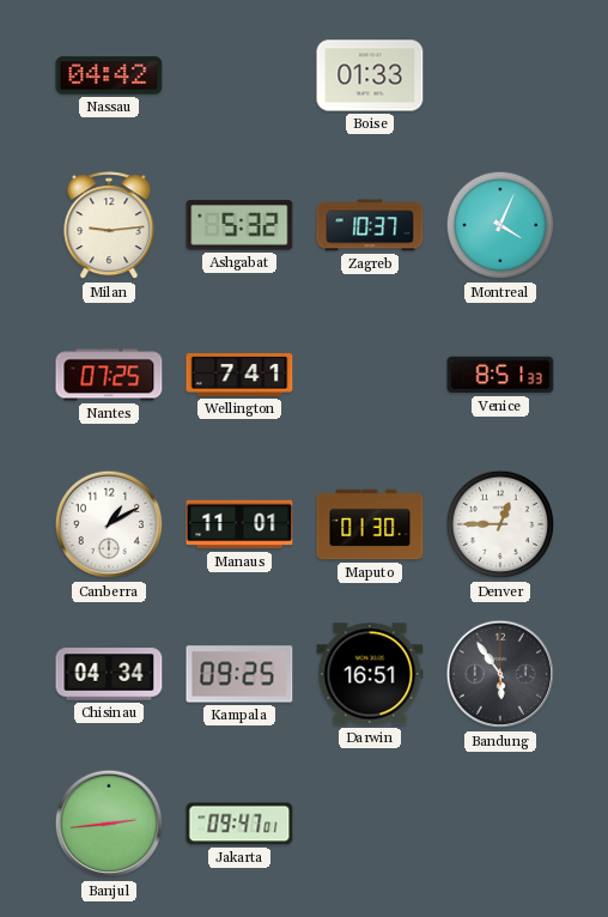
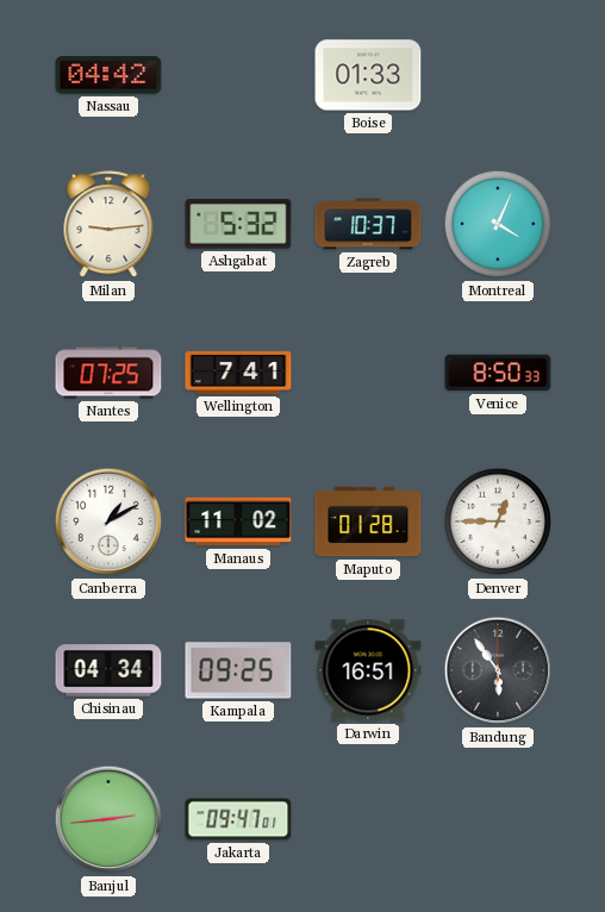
Venice: 8:51 -> 8:50
Manaus: 11:01 -> 11:02
Maputo: 01:30 -> 01:28
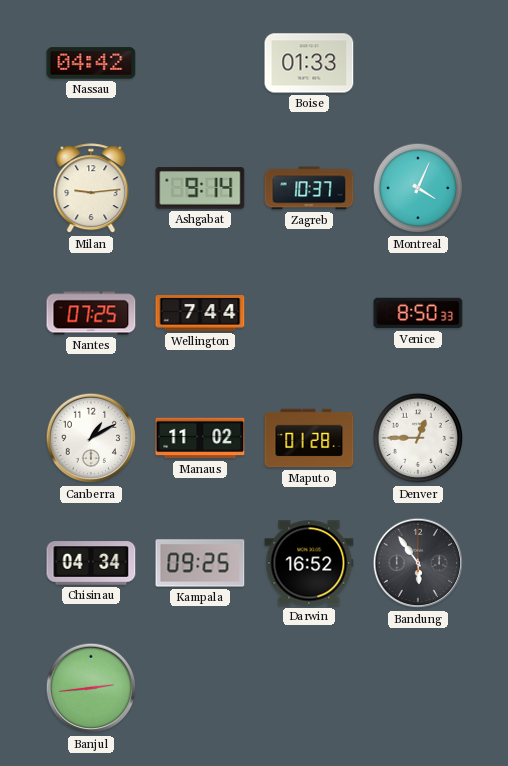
Ashgabat: 5:32 -> 9:14
Wellington: 7:41 -> 7:44
Darwin: 16:51 -> 16:52
Jakarta: 09:47 -> none
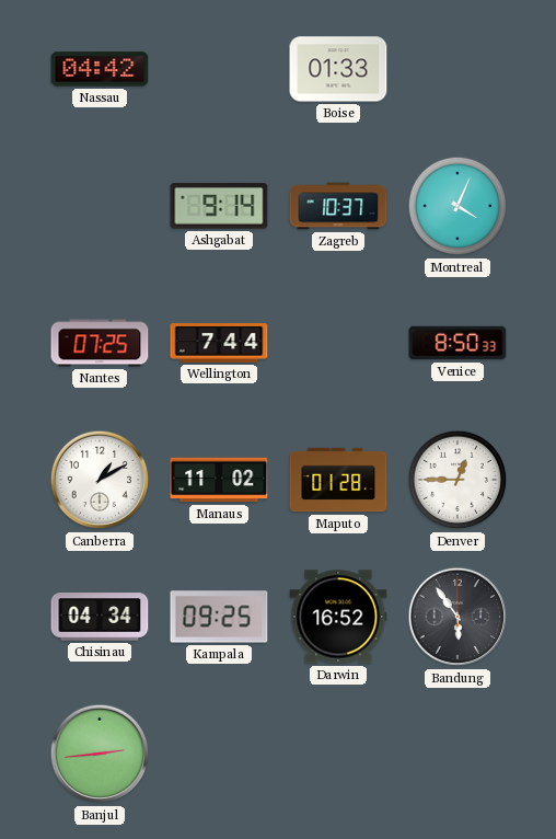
Milan: 9:14 -> none
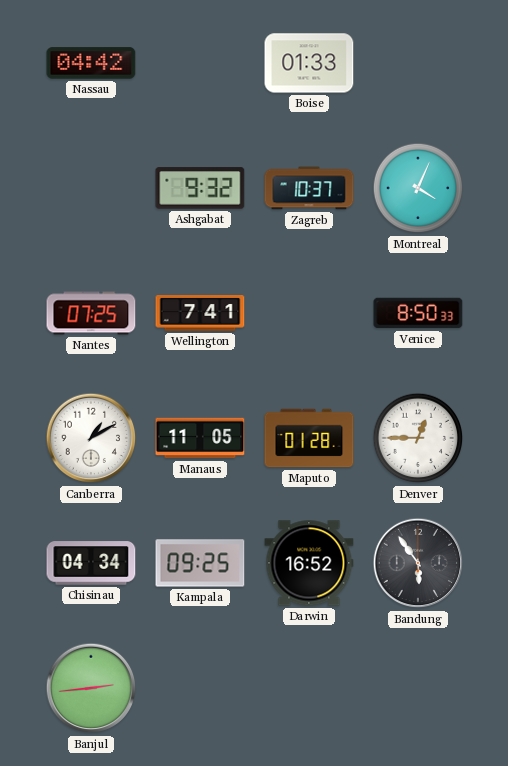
Ashgabat: 9:14 -> 9:32
Wellington: 7:44 -> 7:41
Manaus: 11:02 -> 11:05
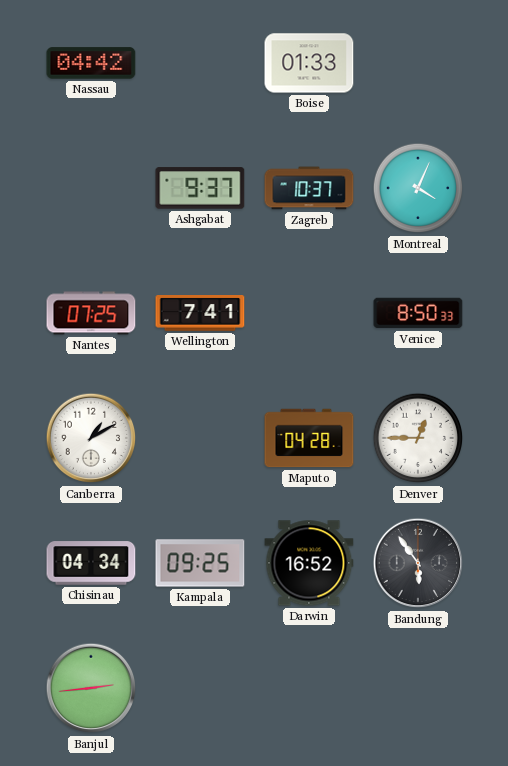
Ashgabat: 9:32 -> 9:37
Manaus: 11:05 -> none
Maputo: 01:28 -> 04:28
